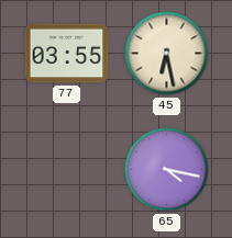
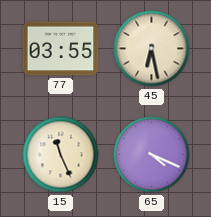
15: none -> 11:26
65: 4:17 -> 4:19
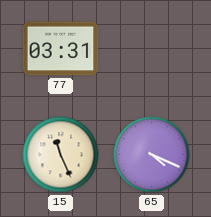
77: 03:55 -> 03:31
45: 6:28 -> none
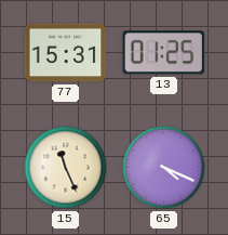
77: 03:31 -> 15:31
13: none -> 01:25
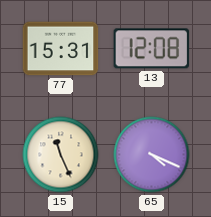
13: 01:25 -> 12:08
